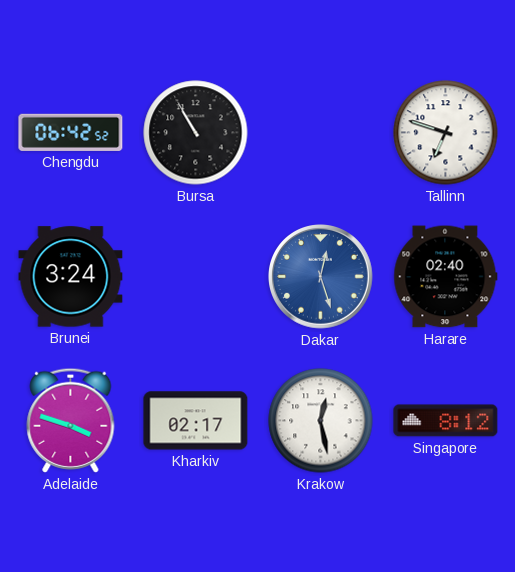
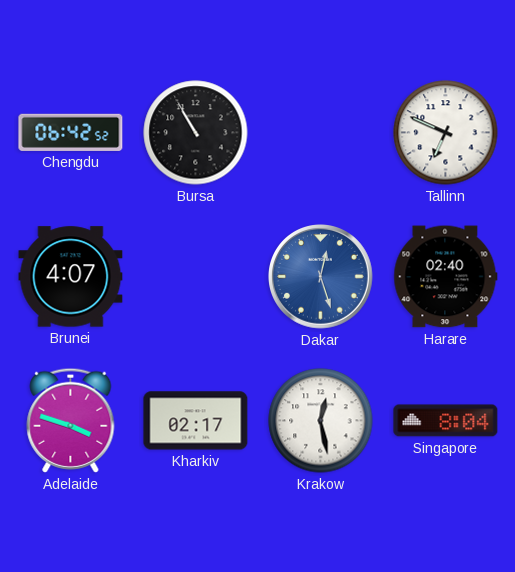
Tallinn: 6:48 -> 6:49
Brunei: 3:24 -> 4:07
Singapore: 8:12 -> 8:04
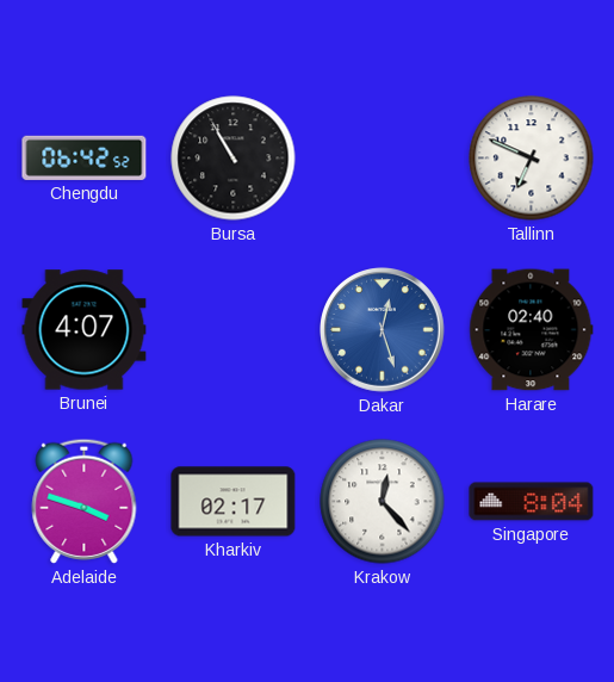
Krakow: 12:28 -> 12:23
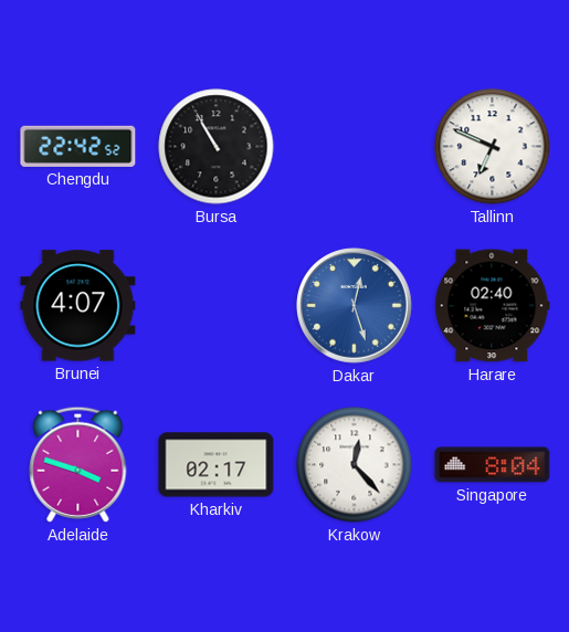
Chengdu: 06:42 -> 22:42
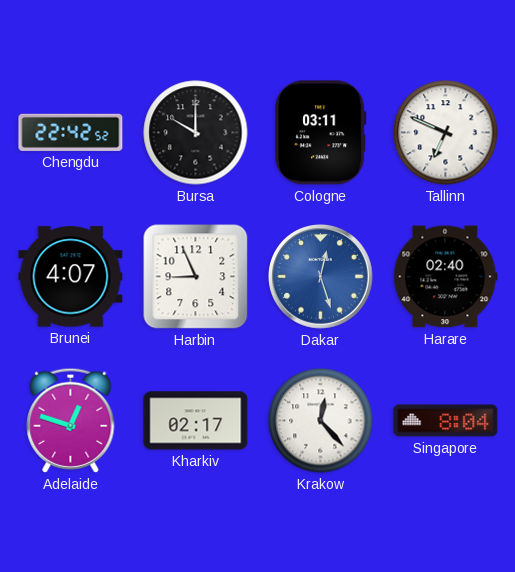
Bursa: 10:55 -> 10:00
Cologne: none -> 03:11
Harbin: none -> 8:56
Adelaide: 3:48 -> 12:48
